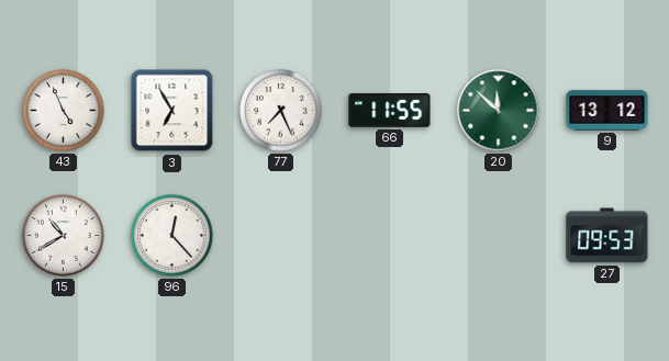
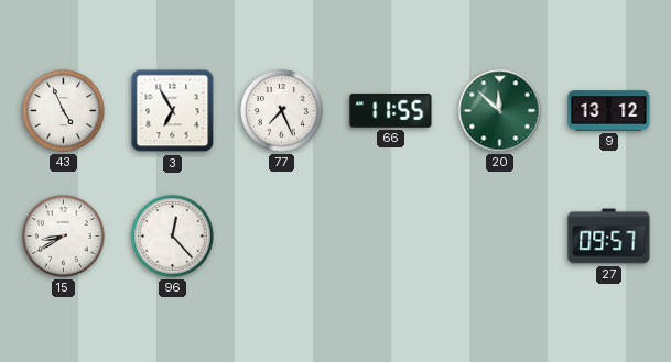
15: 10:40 -> 8:40
27: 09:53 -> 09:57
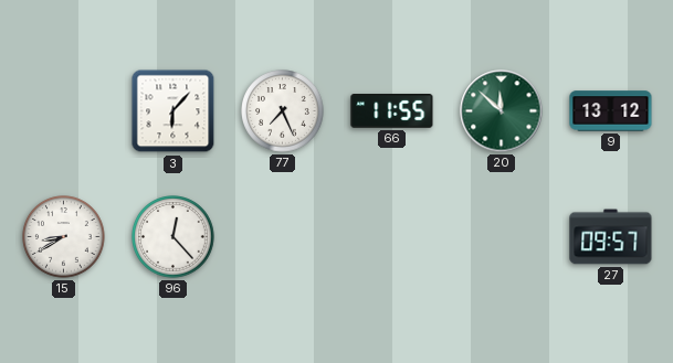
43: 4:56 -> none
3: 6:55 -> 6:07
